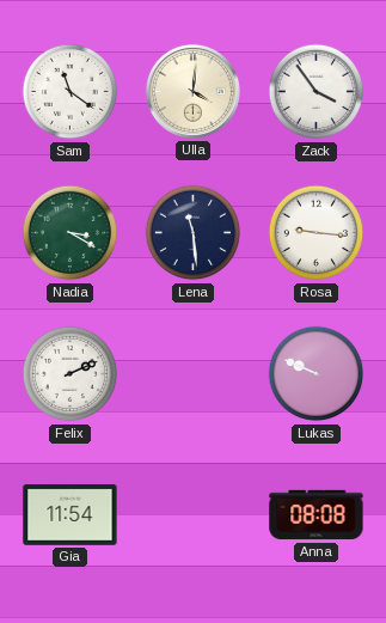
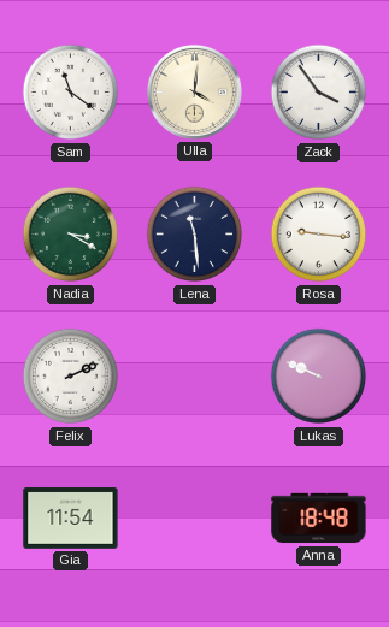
Anna: 08:08 -> 18:48
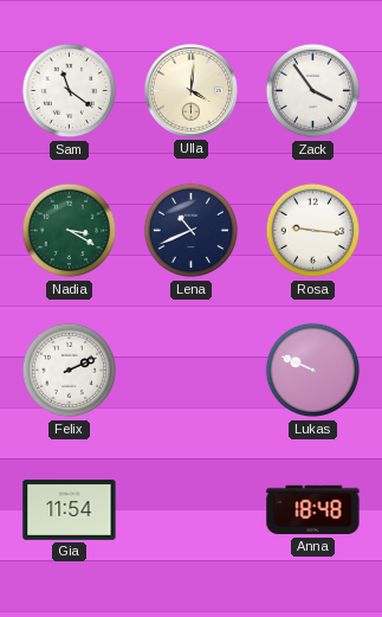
Lena: 11:29 -> 10:41
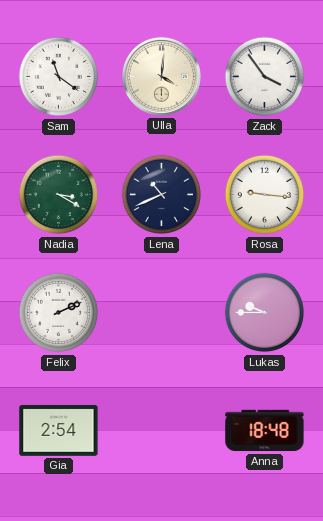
Lukas: 9:49 -> 9:45
Gia: 11:54 -> 2:54
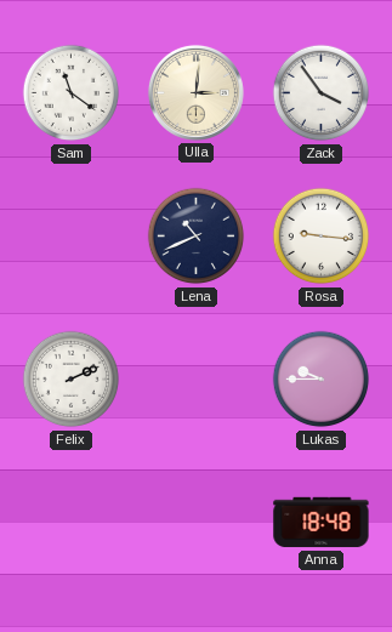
Ulla: 4:01 -> 3:01
Nadia: 3:20 -> none
Gia: 2:54 -> none
